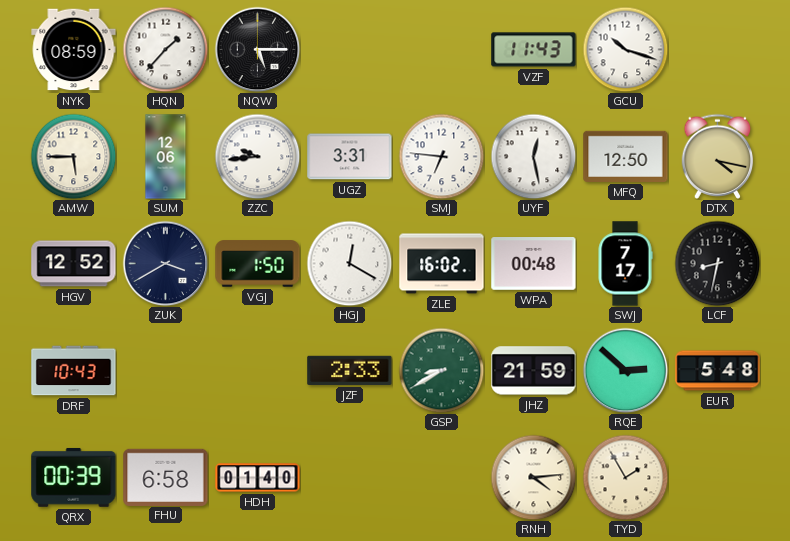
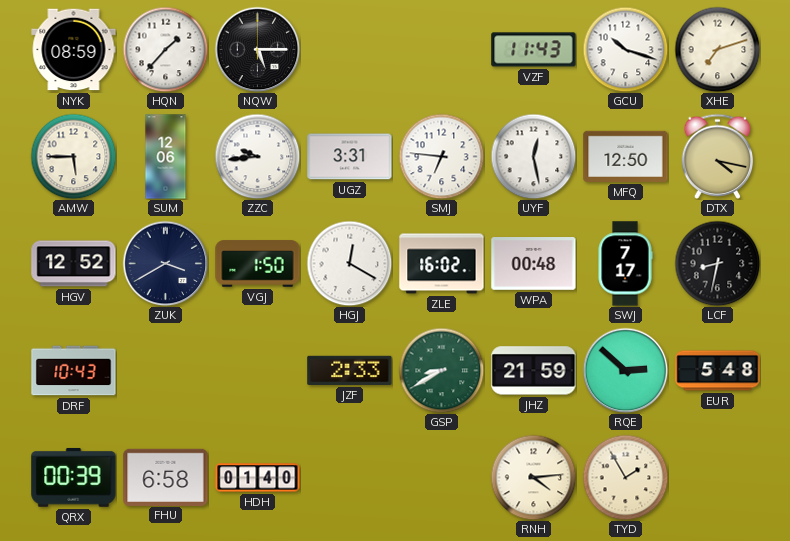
XHE: none -> 7:12
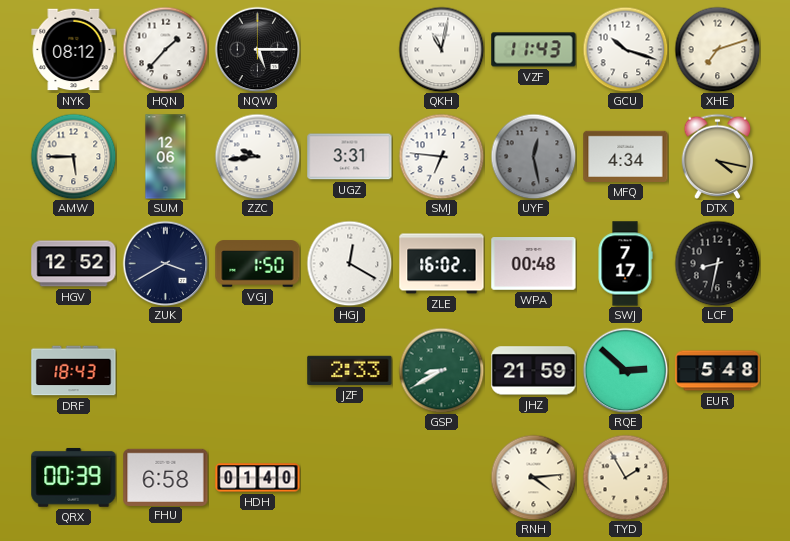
NYK: 08:59 -> 08:12
QKH: none -> 11:02
UYF dial: white -> grey
MFQ: 12:50 -> 4:34
DRF: 10:43 -> 18:43
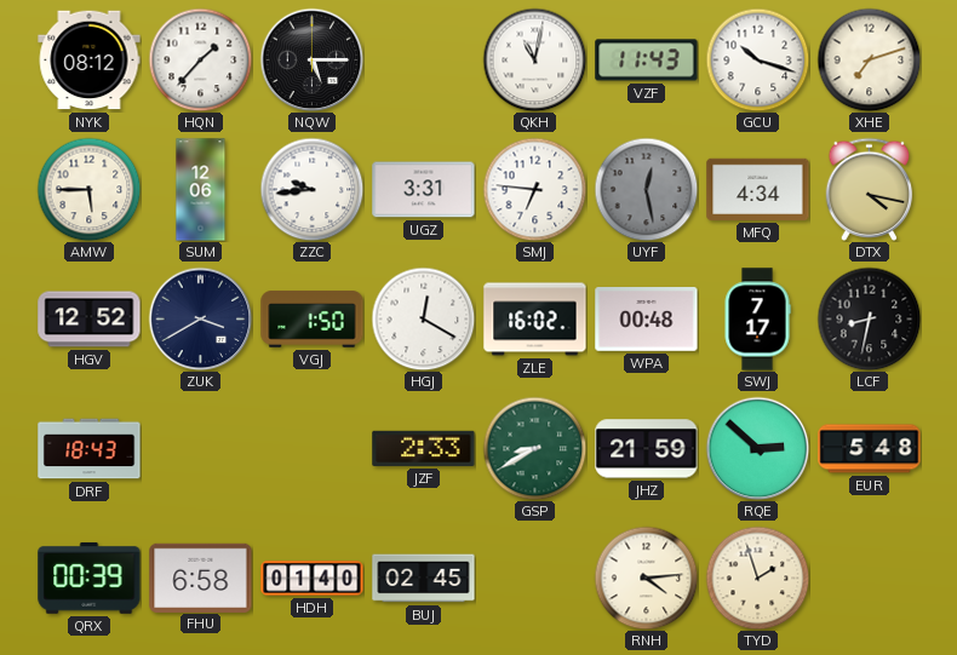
BUJ: none -> 02:45
TYD: 1:55 -> 1:57
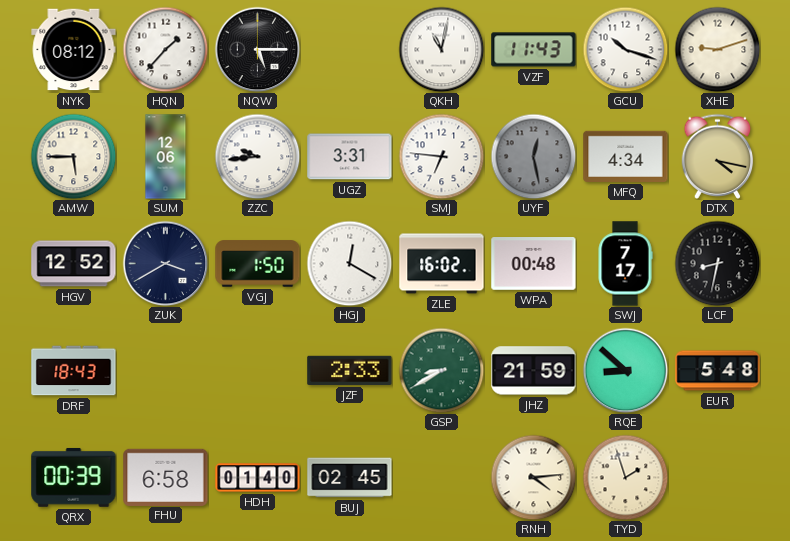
XHE: 7:12 -> 9:12
RQE: 2:52 -> 8:52
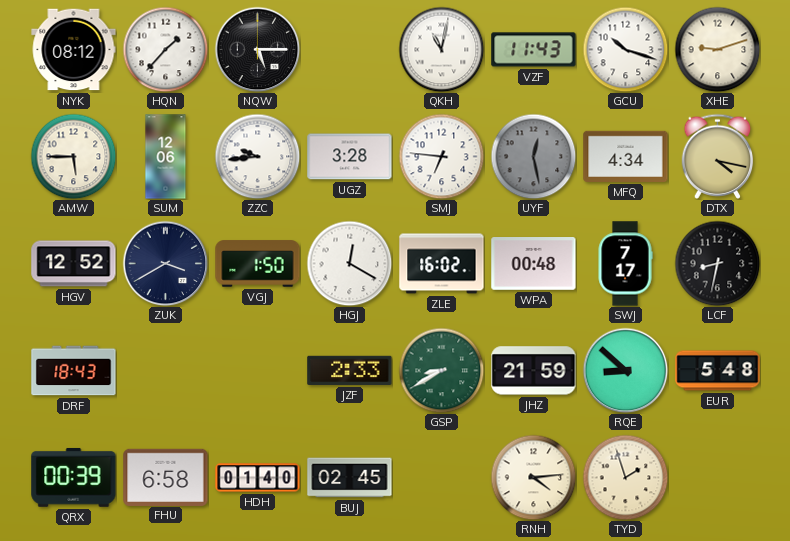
UGZ: 3:31 -> 3:28
